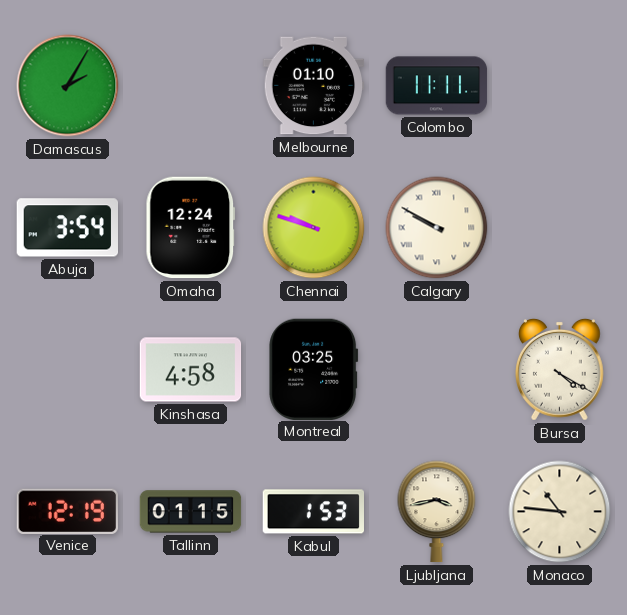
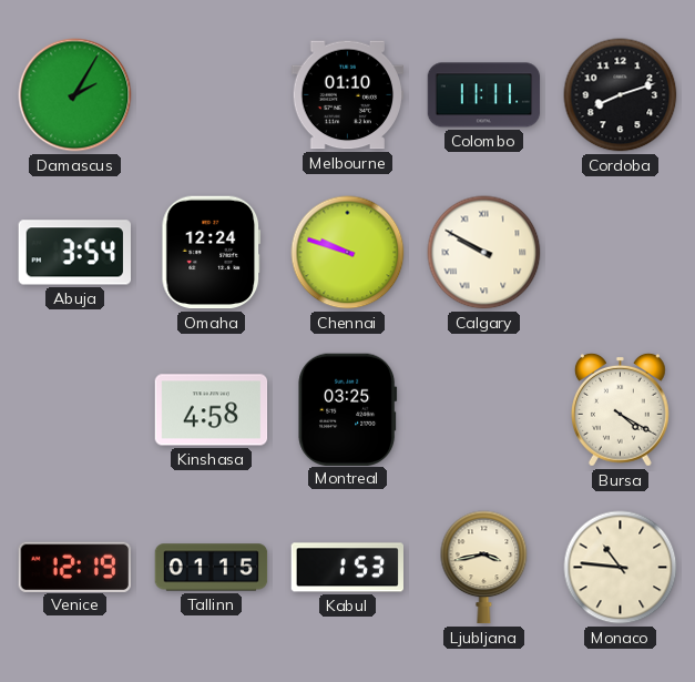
Cordoba: none -> 8:12
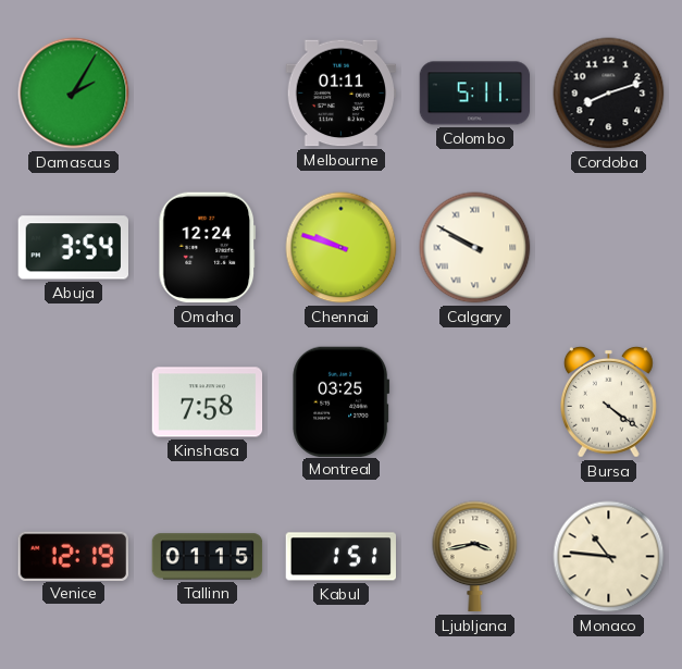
Melbourne: 01:10 -> 01:11
Colombo: 11:11 -> 5:11
Kinshasa: 4:58 -> 7:58
Bursa: 4:20 -> 4:21
Kabul: 1:53 -> 1:51
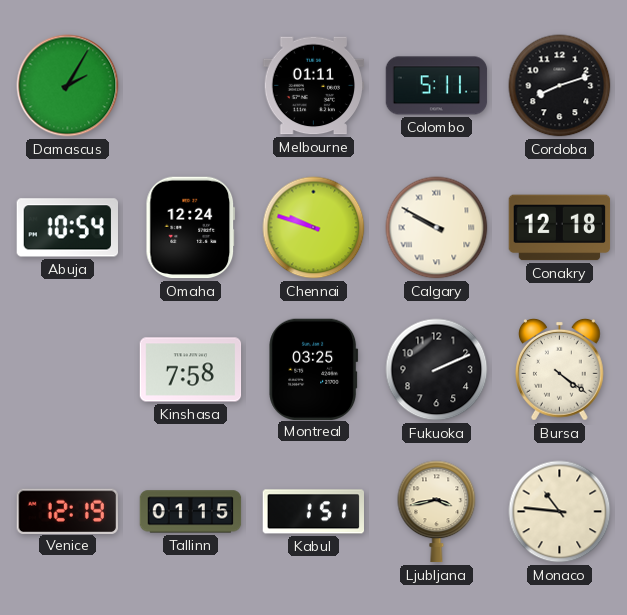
Abuja: 3:54 -> 10:54
Conakry: none -> 12:18
Fukuoka: none -> 2:11
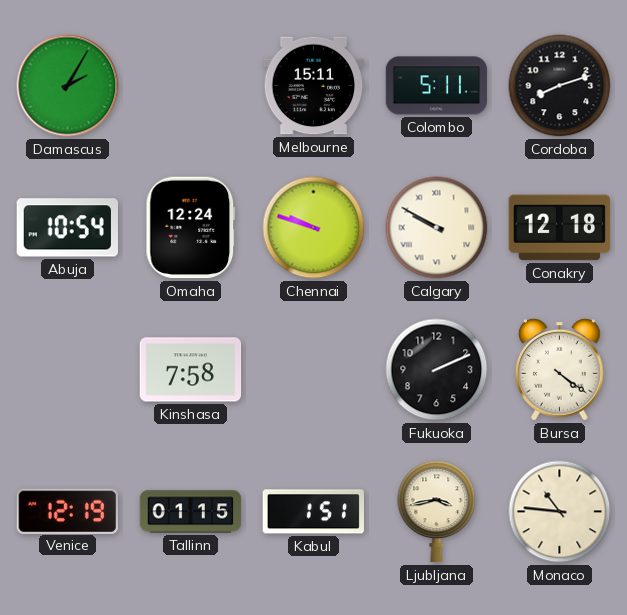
Melbourne: 01:11 -> 15:11
Montreal: 03:25 -> none
